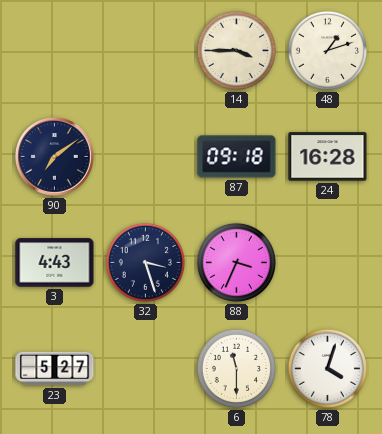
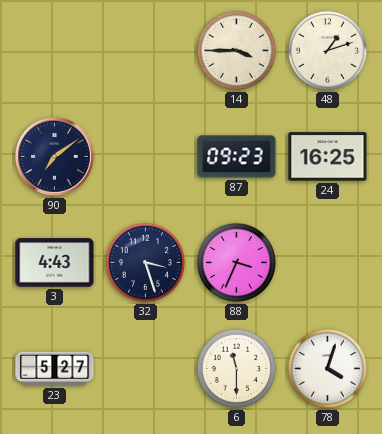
87: 09:18 -> 09:23
24: 16:28 -> 16:25
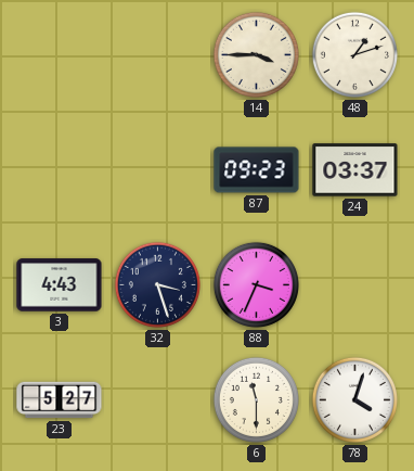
90: 7:09 -> none
24: 16:25 -> 03:37
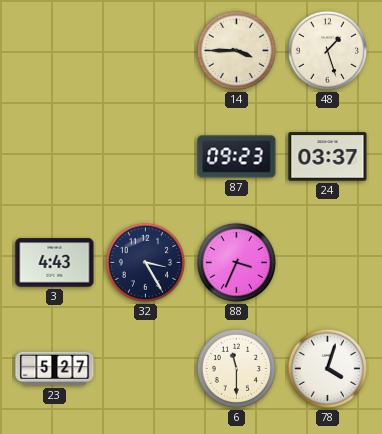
48: 1:12 -> 1:27
32: 3:27 -> 3:25
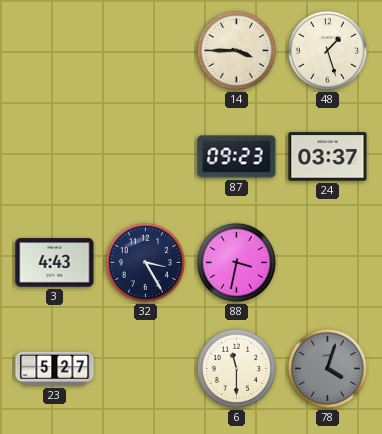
88: 3:34 -> 3:32
78 dial: white -> grey
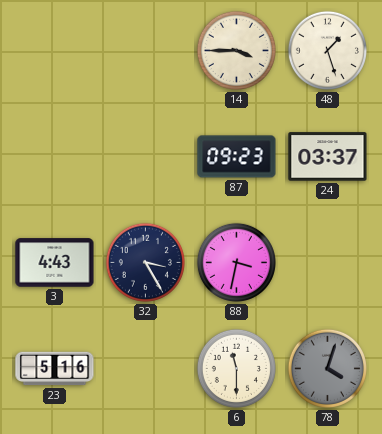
23: 5:27 -> 5:16
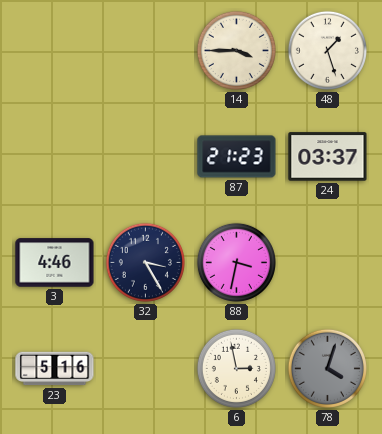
87: 09:23 -> 21:23
3: 4:43 -> 4:46
6: 11:30 -> 2:58
